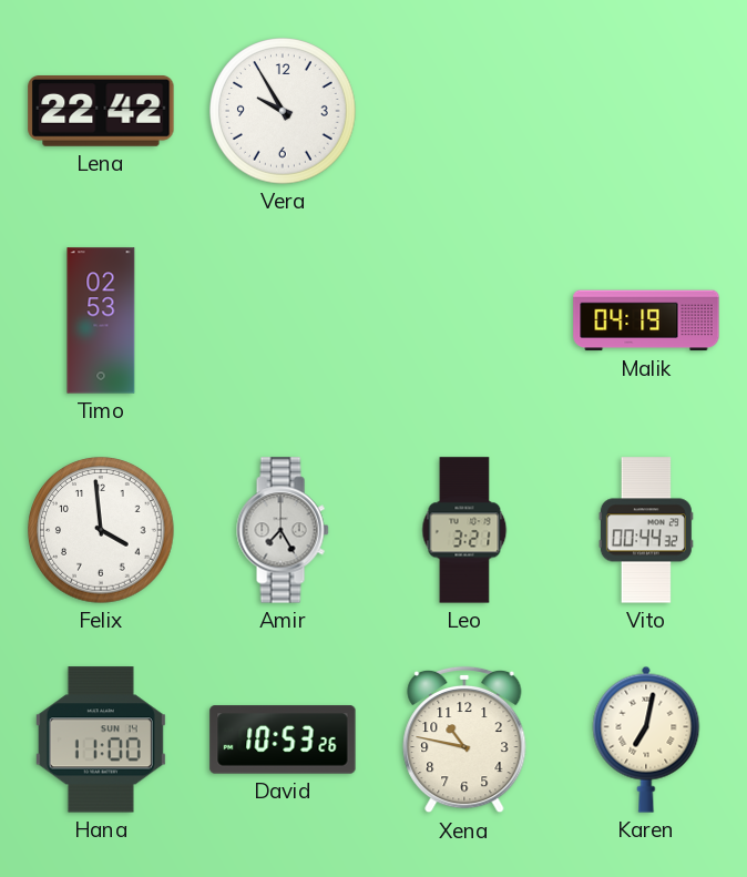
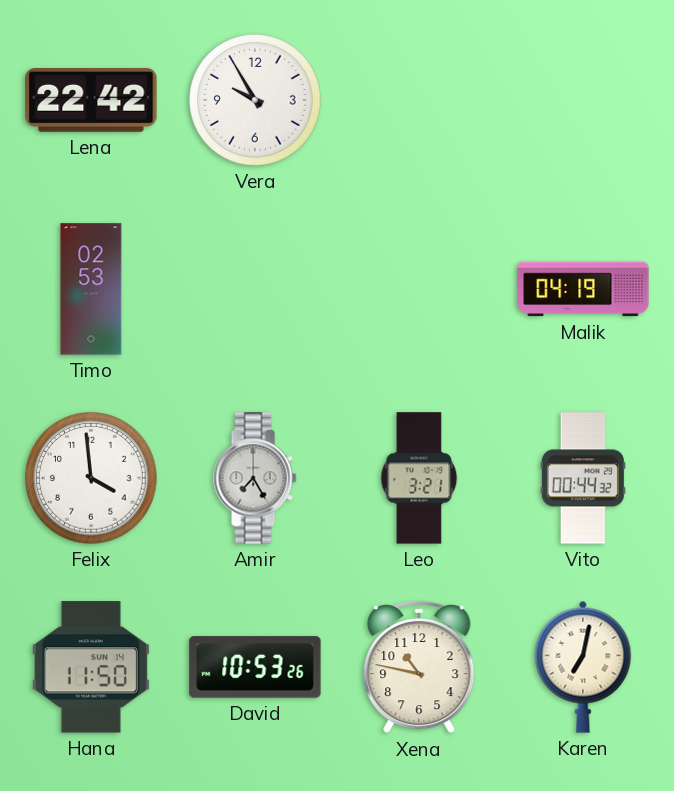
Hana: 11:00 -> 11:50
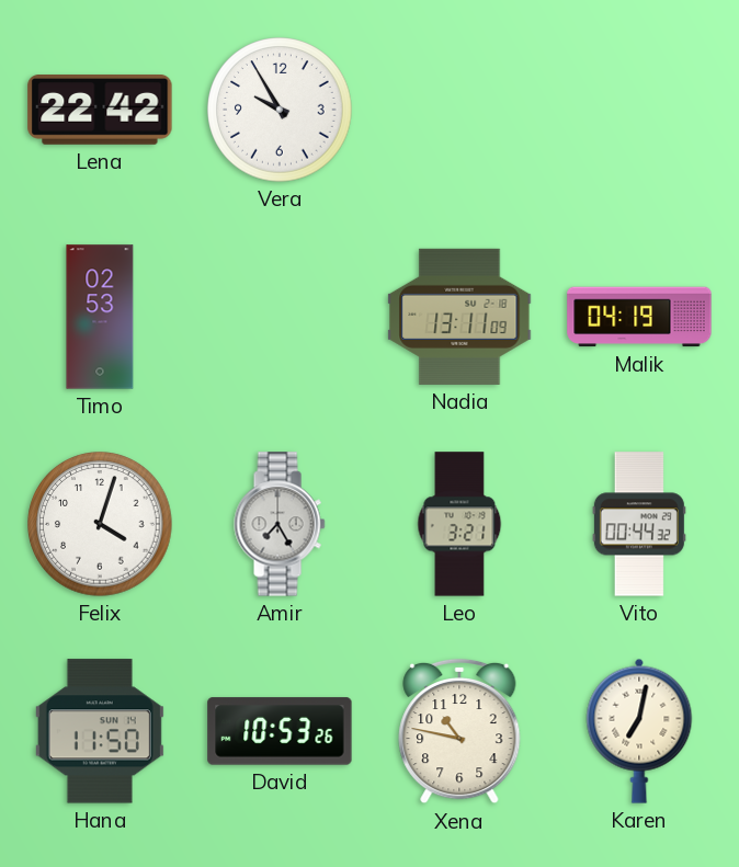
Nadia: none -> 13:11
Felix: 3:59 -> 4:03
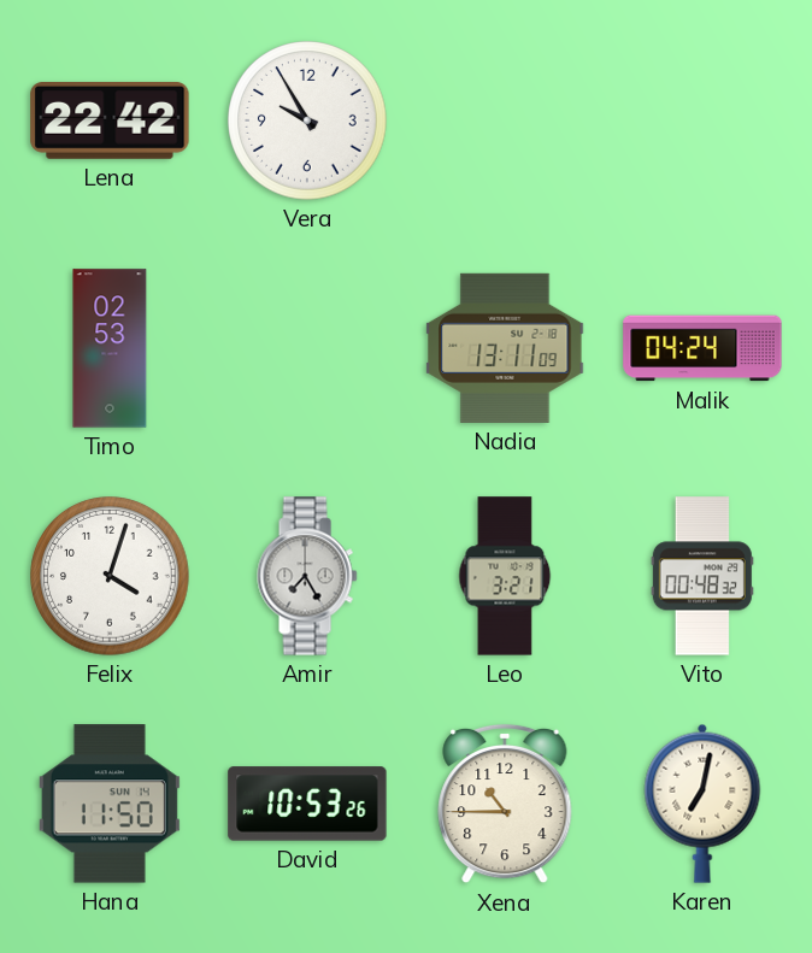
Malik: 04:19 -> 04:24
Vito: 00:44 -> 00:48
Xena: 10:47 -> 10:45
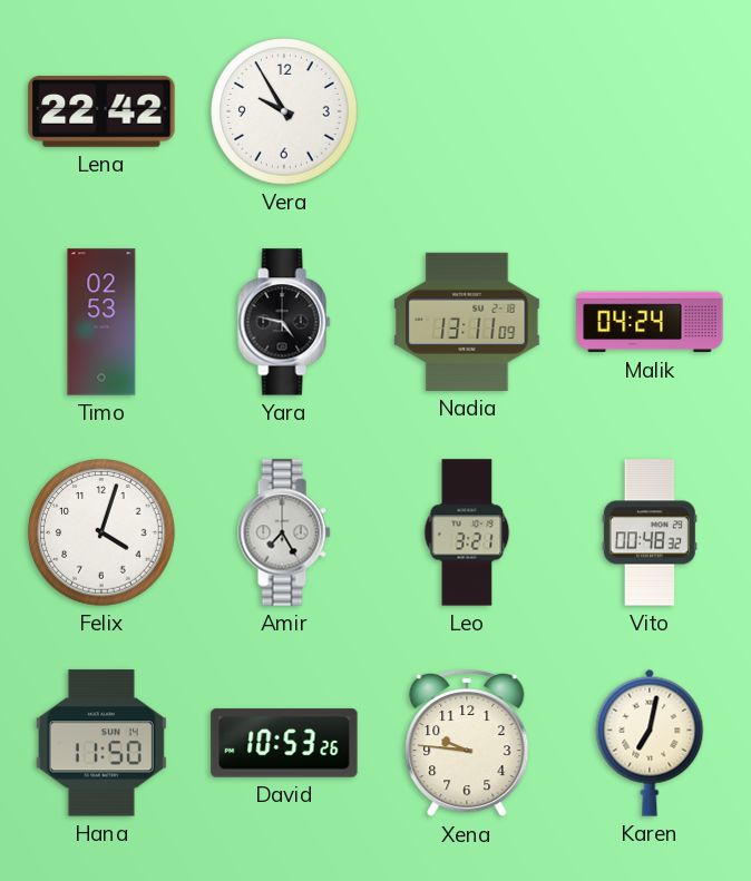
Yara: none -> 4:47
Xena: 10:45 -> 9:46
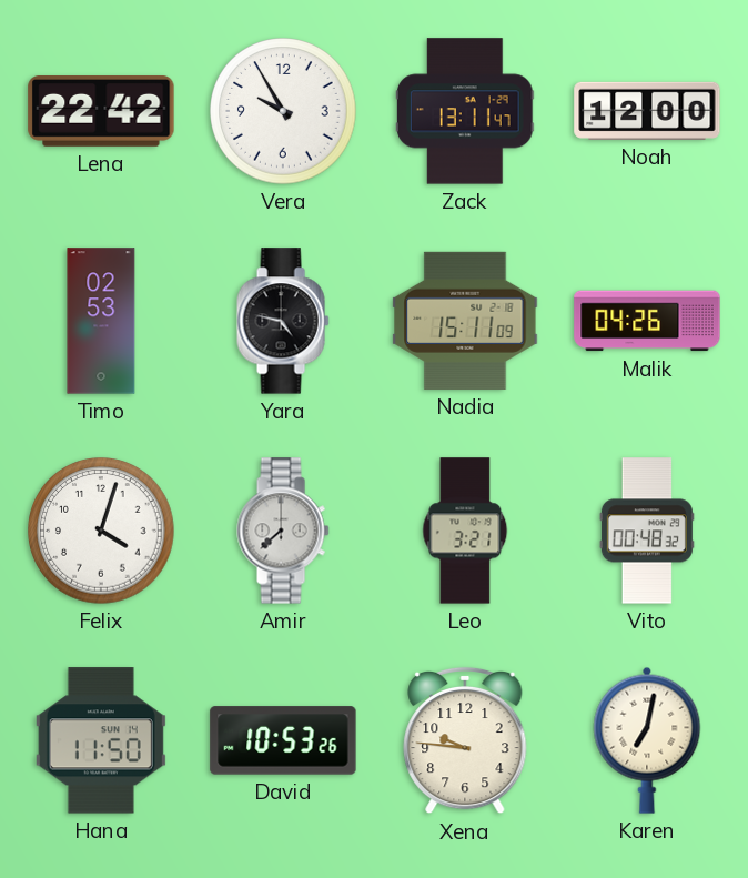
Zack: none -> 13:11
Noah: none -> 12:00
Nadia: 13:11 -> 15:11
Malik: 04:24 -> 04:26
Amir: 7:25 -> 7:38
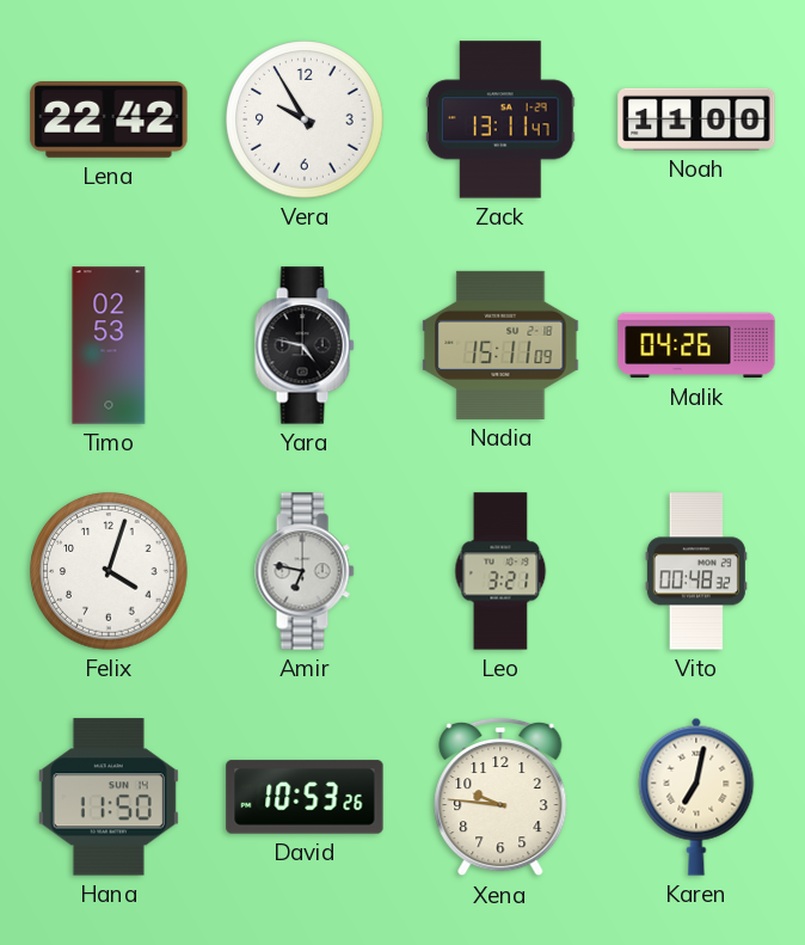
Noah: 12:00 -> 11:00
Amir: 7:38 -> 6:47
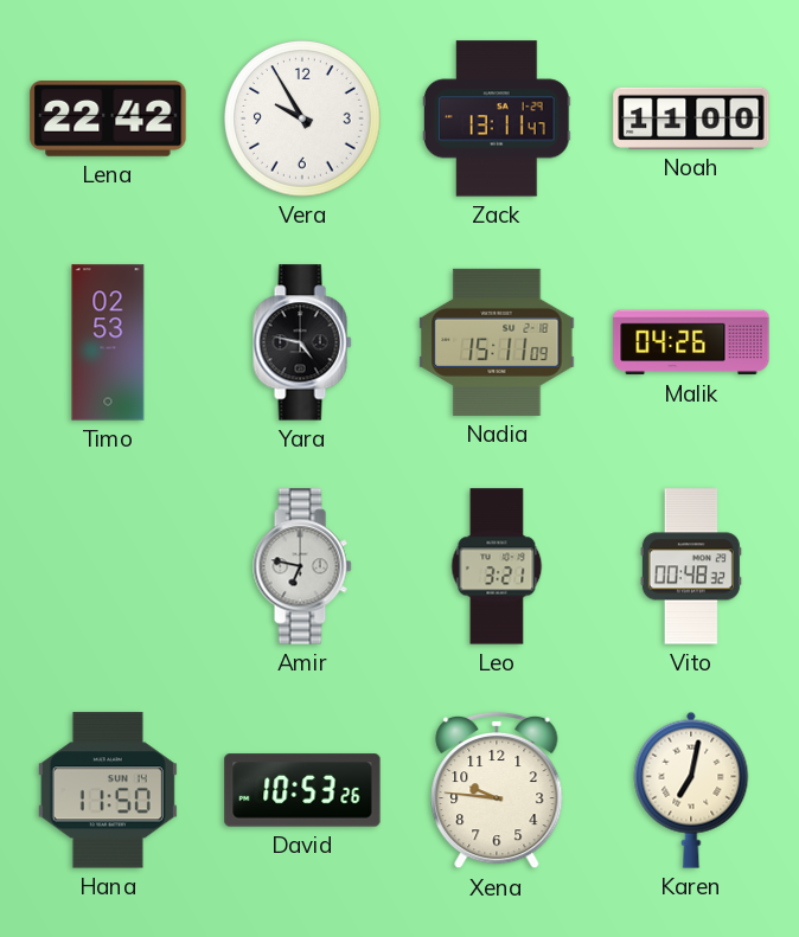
Felix: 4:03 -> none
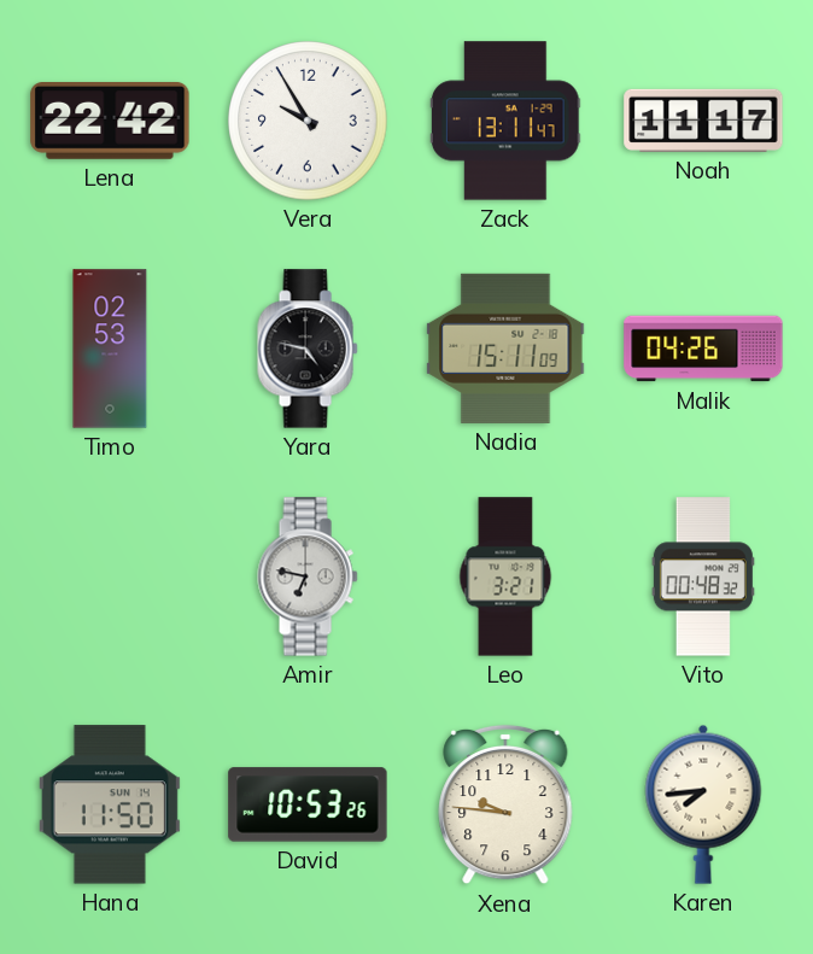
Noah: 11:00 -> 11:17
Karen: 7:02 -> 7:44
